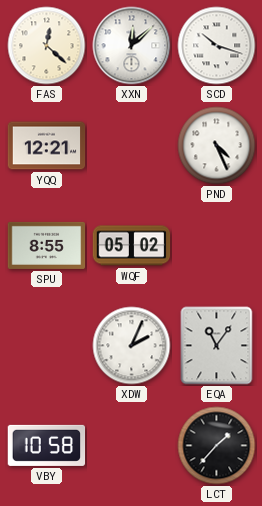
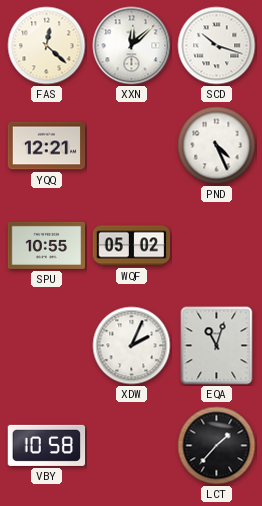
SPU: 8:55 -> 10:55
EQA: 11:06 -> 11:03
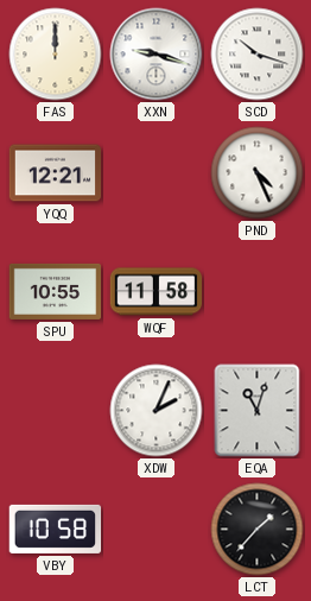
FAS: 12:22 -> 12:00
XXN: 12:08 -> 9:18
WQF: 05:02 -> 11:58
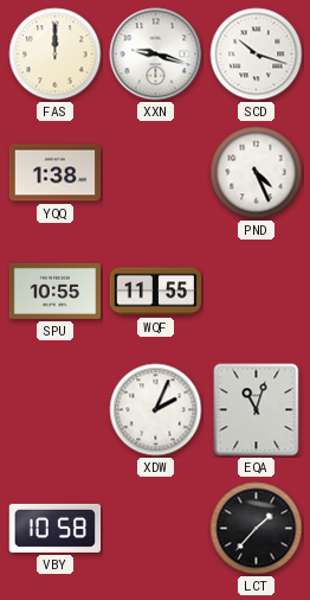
YQQ: 12:21 -> 1:38
WQF: 11:58 -> 11:55
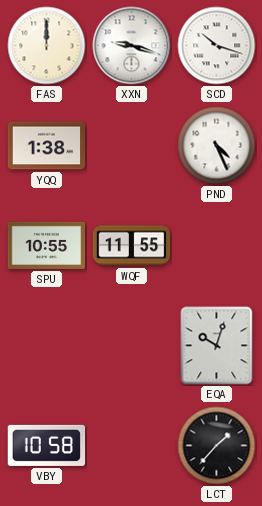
XDW: 2:04 -> none
EQA: 11:03 -> 10:03
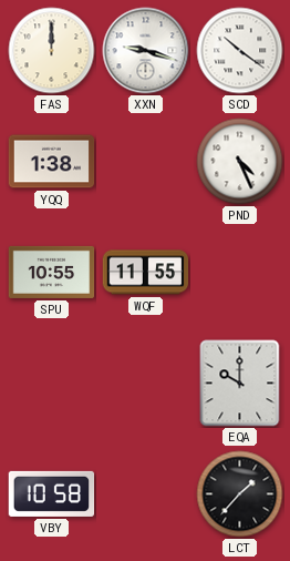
SCD: 10:18 -> 10:21
EQA: 10:03 -> 10:00
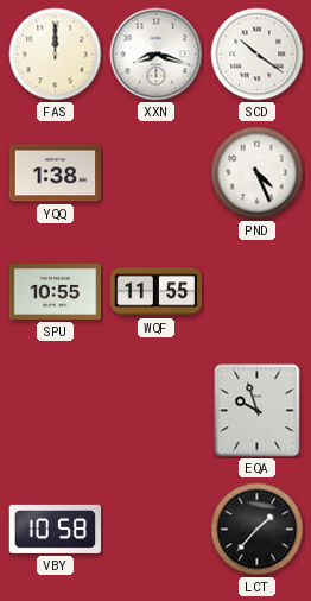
XXN: 9:18 -> 8:18
EQA: 10:00 -> 9:57
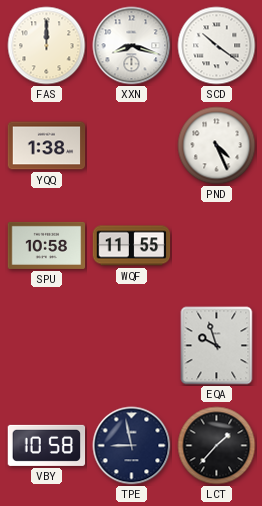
SPU: 10:55 -> 10:58
TPE: none -> 8:58
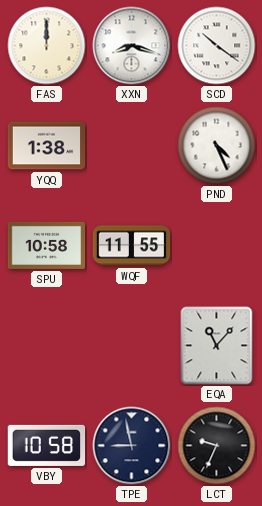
EQA: 9:57 -> 11:07
LCT: 1:37 -> 9:34
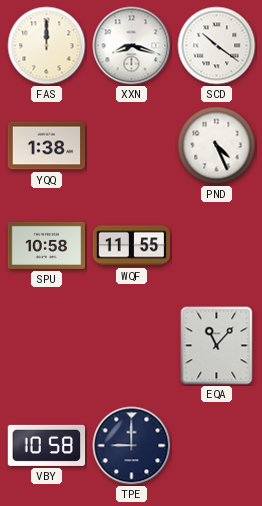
TPE: 8:58 -> 9:00
LCT: 9:34 -> none
